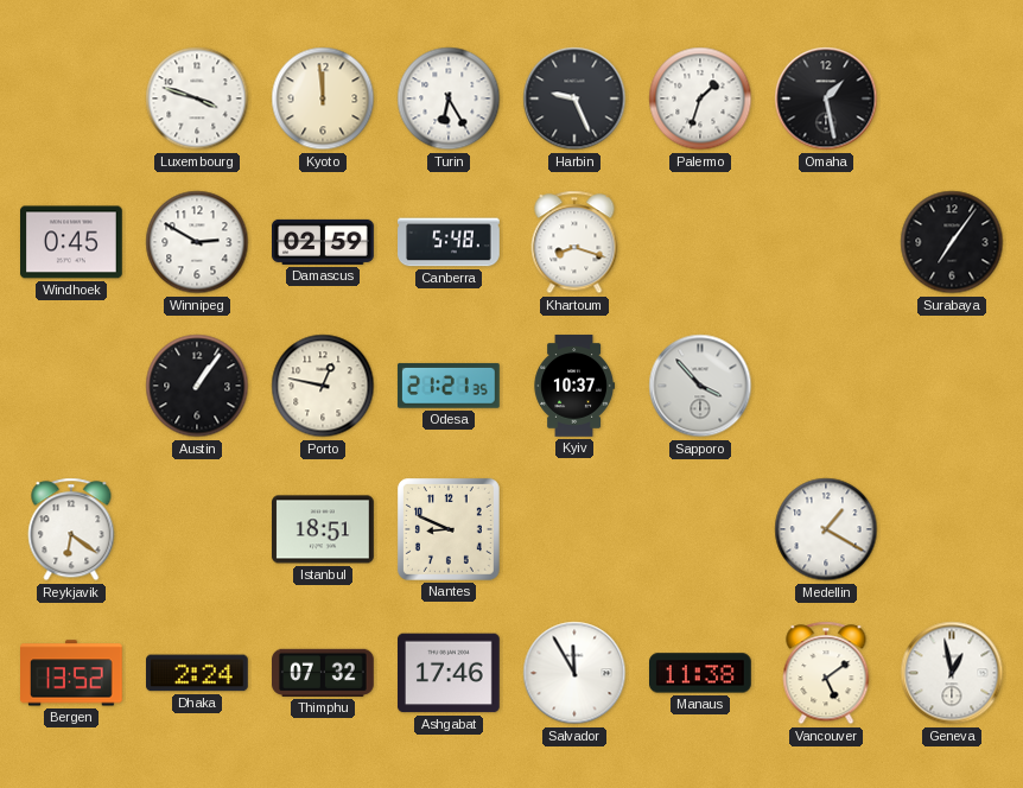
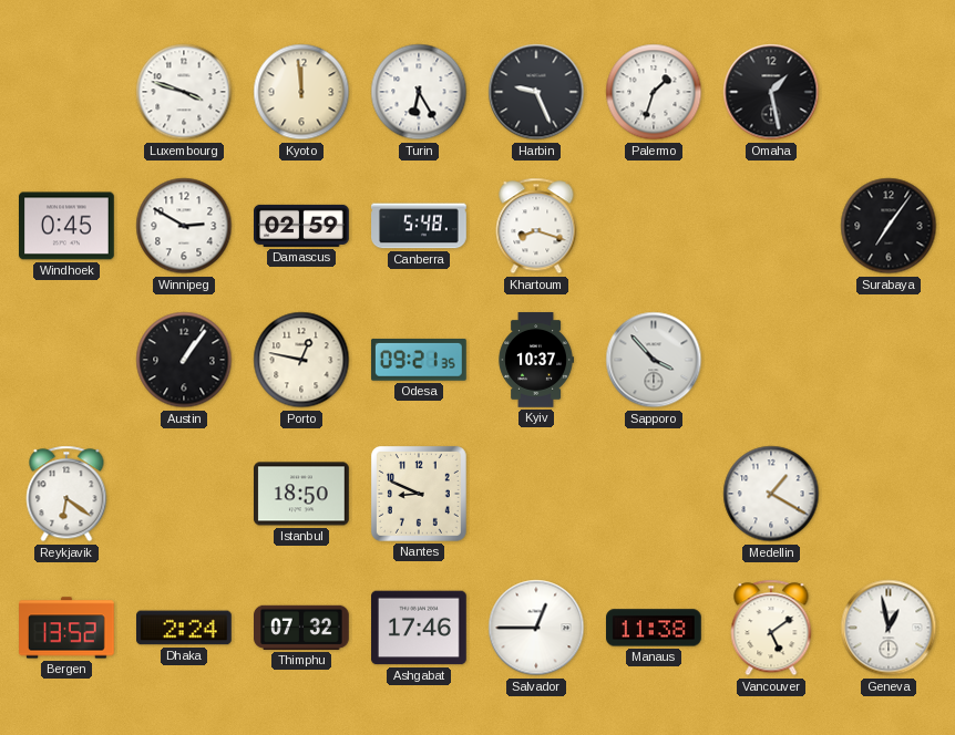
Odesa: 21:21 -> 09:21
Istanbul: 18:51 -> 18:50
Salvador: 11:55 -> 12:45
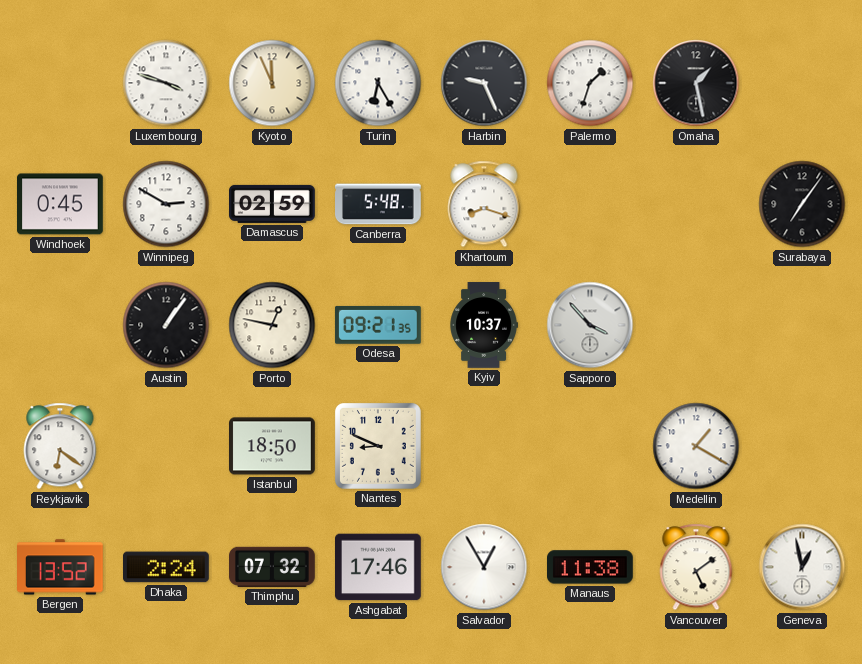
Kyoto: 11:59 -> 11:56
Salvador: 12:45 -> 12:55
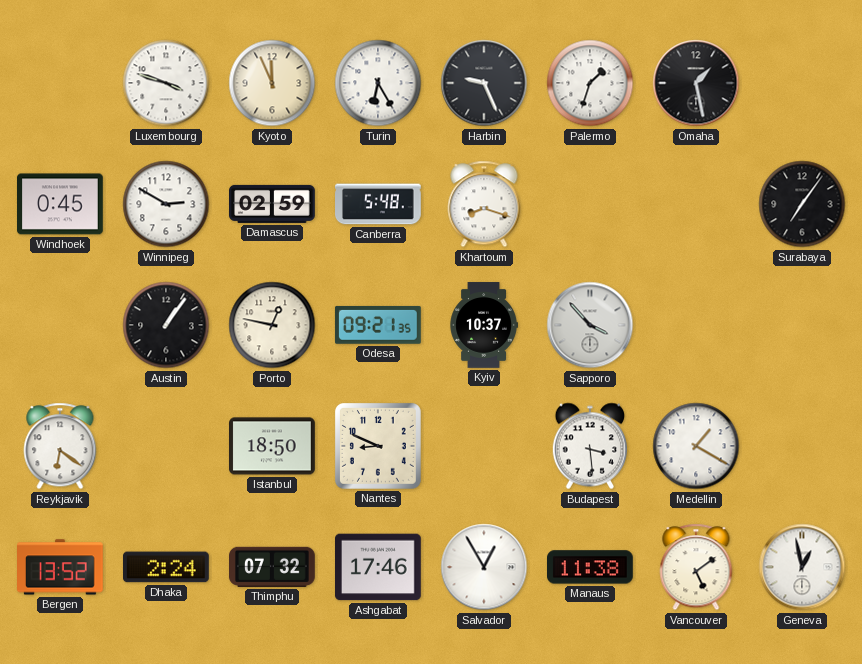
Budapest: none -> 3:29
